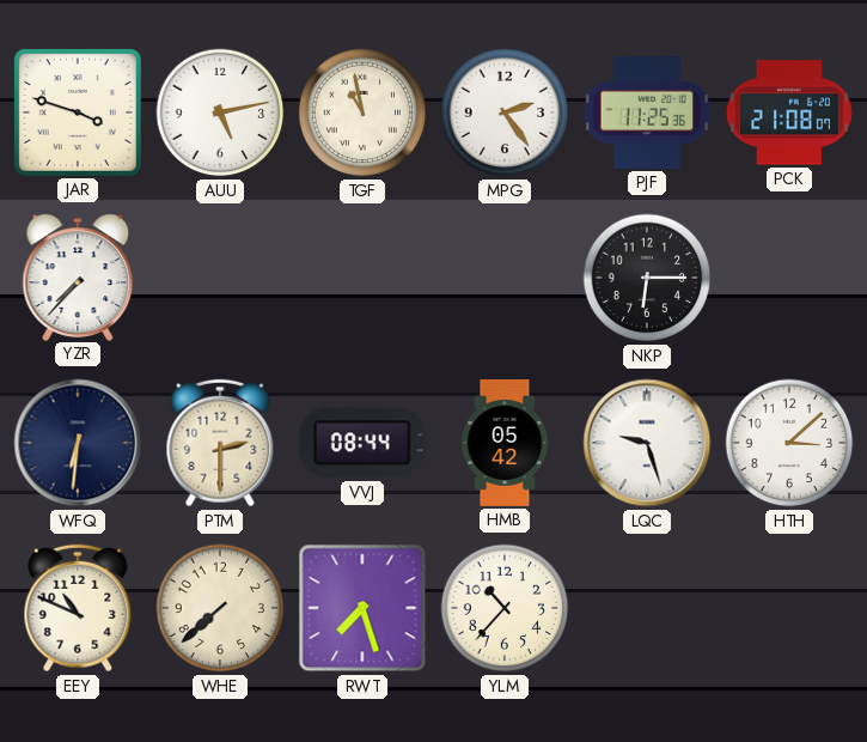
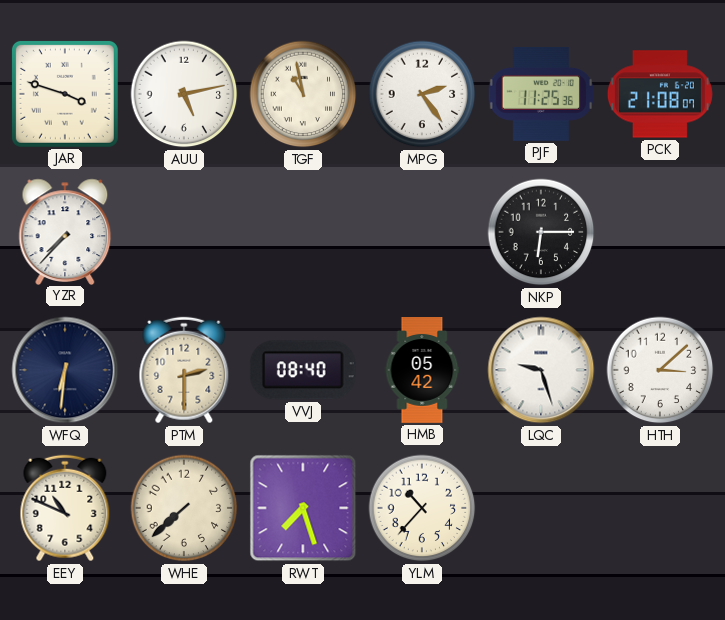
VVJ: 08:44 -> 08:40
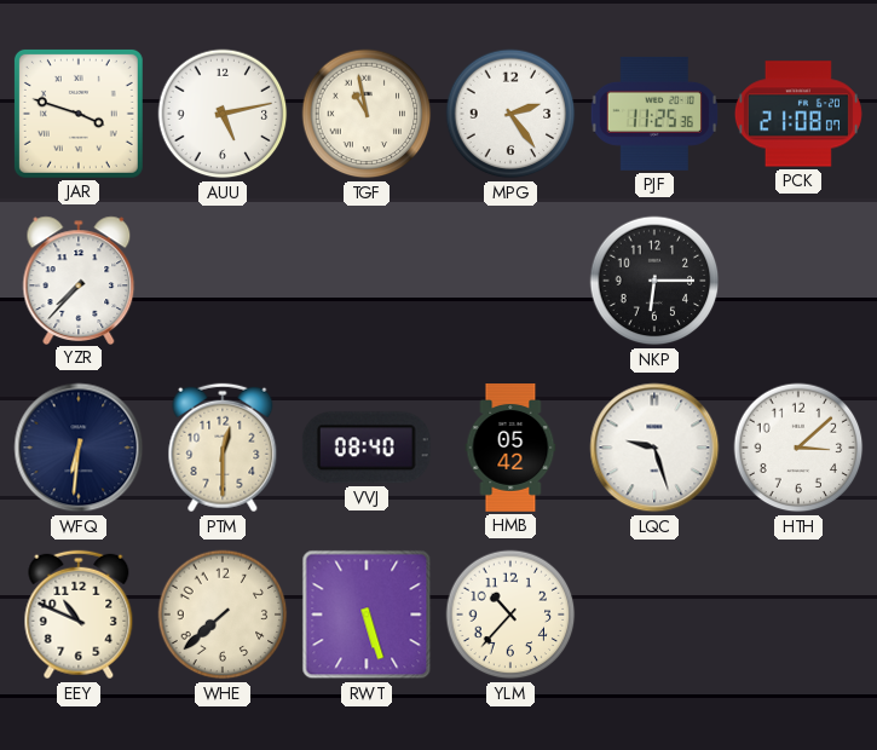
PTM: 2:30 -> 12:30
RWT: 7:27 -> 5:27
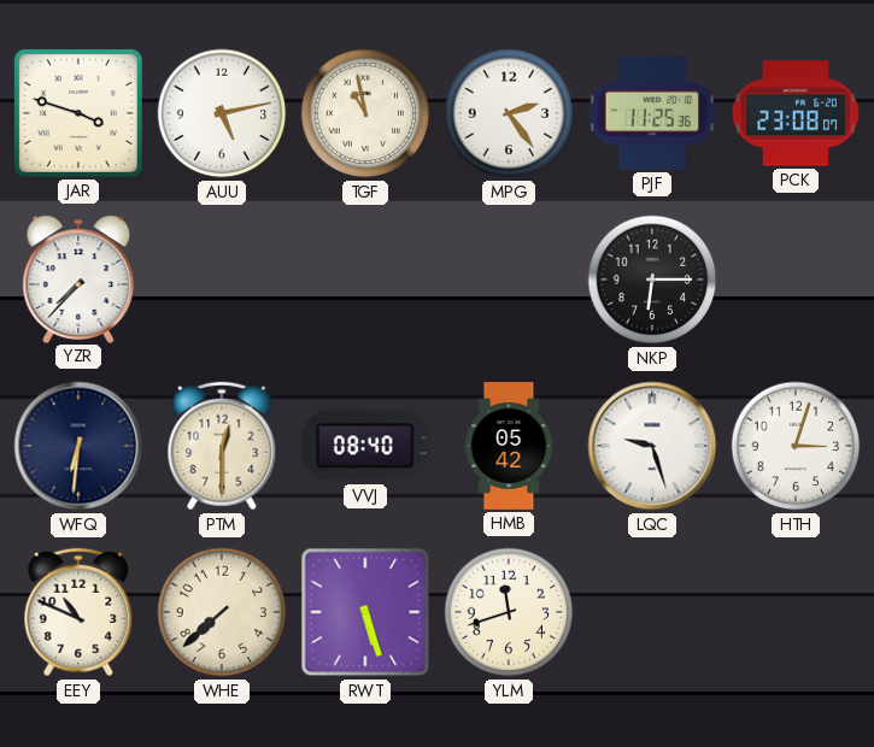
PCK: 21:08 -> 23:08
HTH: 3:08 -> 3:03
YLM: 10:37 -> 11:42
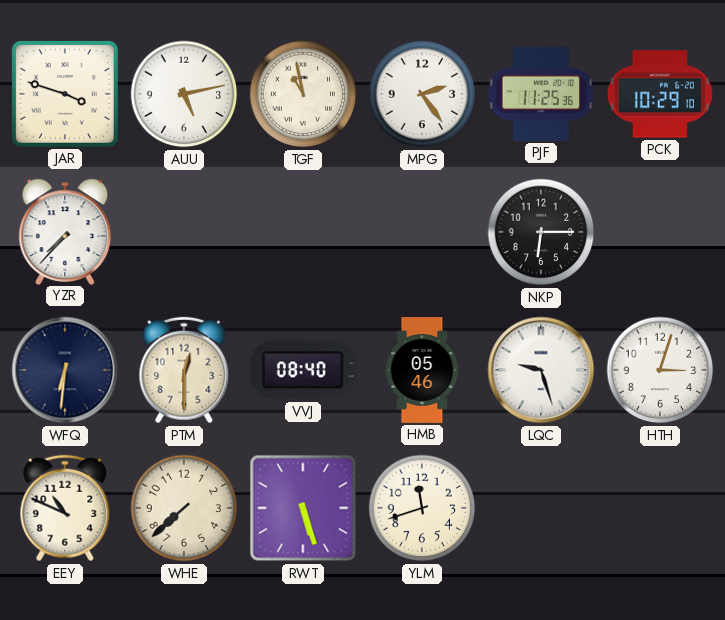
PCK: 23:08 -> 10:29
HMB: 05:42 -> 05:46
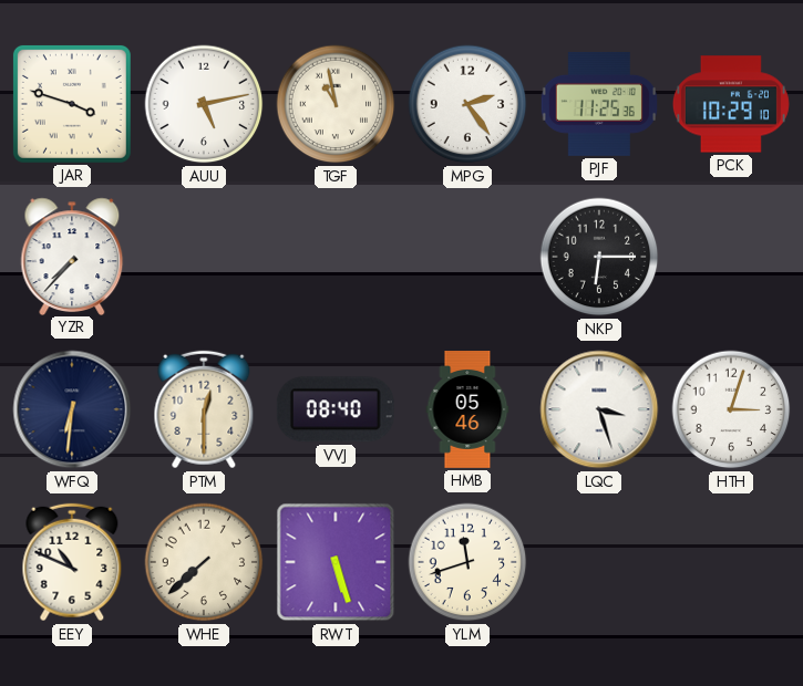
LQC: 9:27 -> 3:27
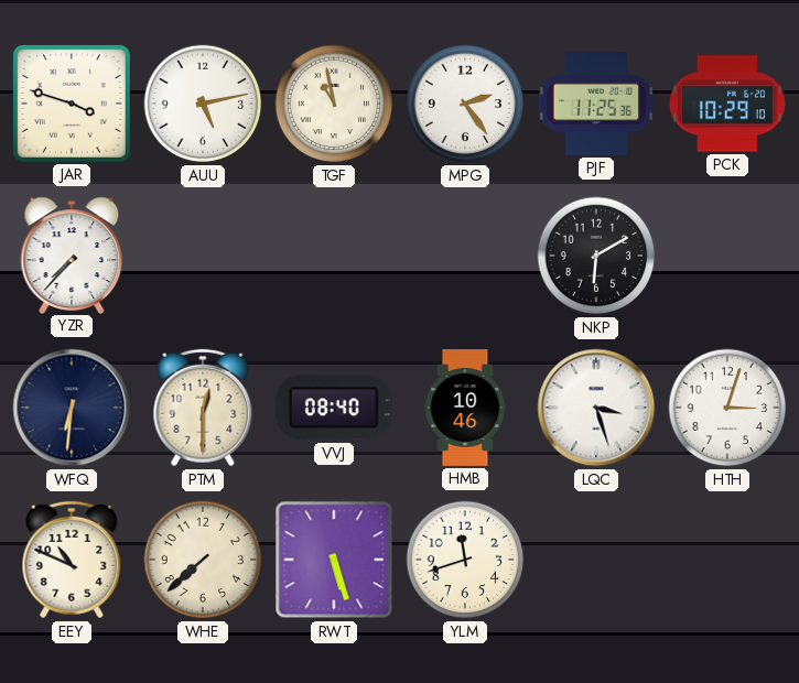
NKP: 6:15 -> 6:10
HMB: 05:46 -> 10:46
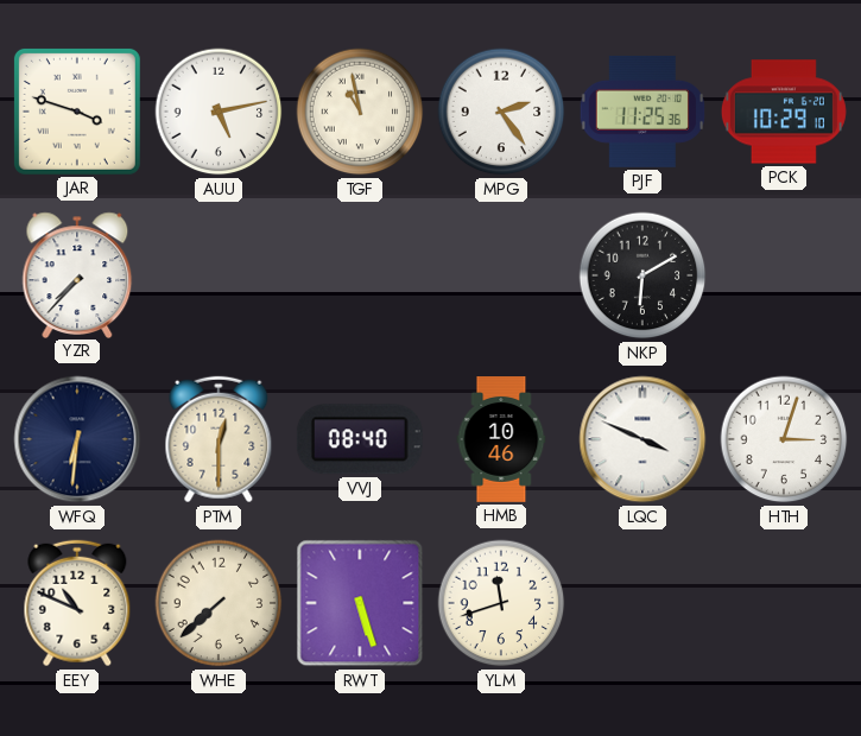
LQC: 3:27 -> 3:49
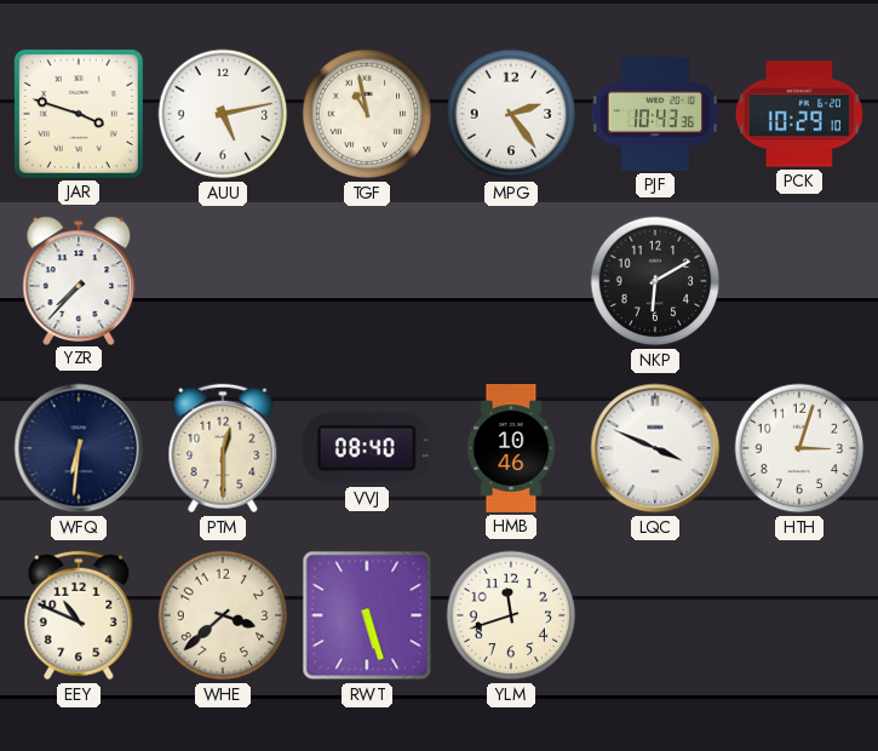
PJF: 11:25 -> 10:43
WHE: 7:38 -> 3:38
